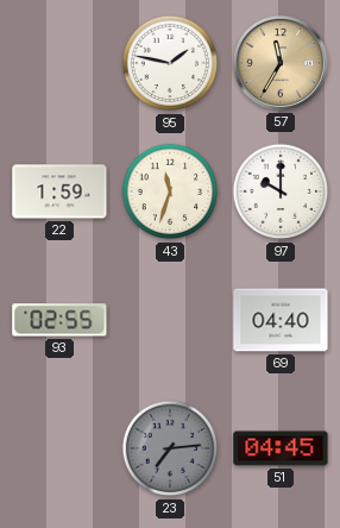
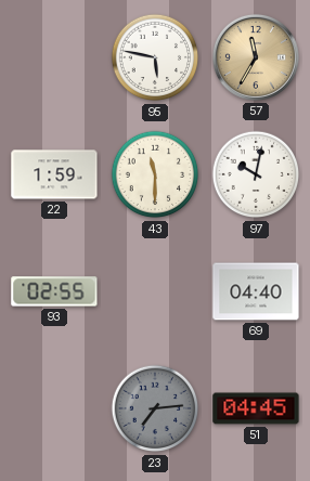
95: 1:47 -> 5:47
43: 11:33 -> 11:30
97: 10:00 -> 10:02
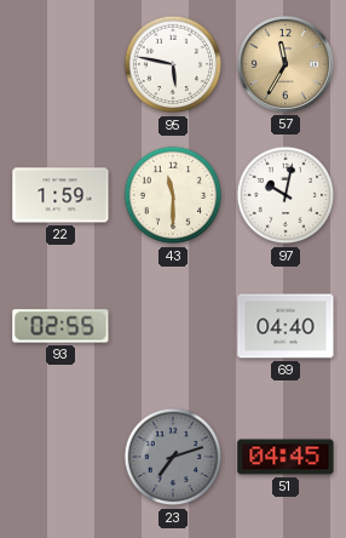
23: 7:14 -> 7:12
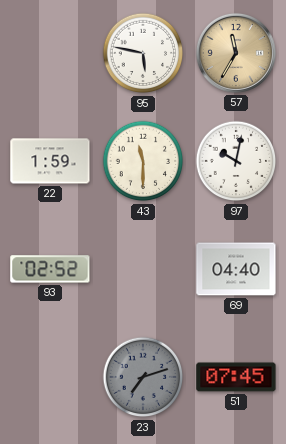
93: 02:55 -> 02:52
51: 04:45 -> 07:45
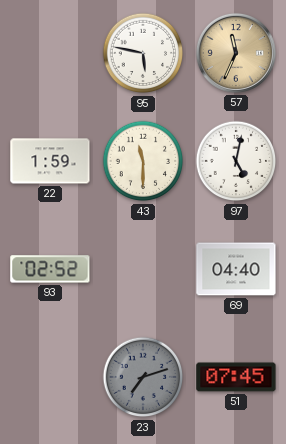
57: 11:35 -> 11:34
97: 10:02 -> 5:02
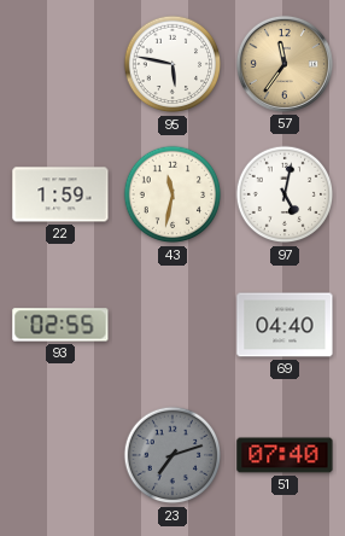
57: 11:34 -> 11:36
43: 11:30 -> 11:32
93: 02:52 -> 02:55
51: 07:45 -> 07:40
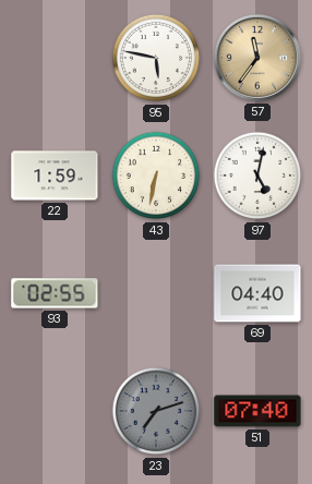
43: 11:32 -> 6:32
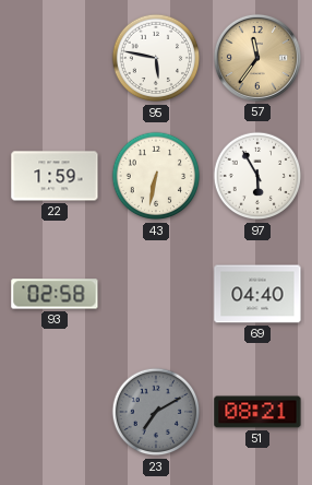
97: 5:02 -> 5:55
93: 02:55 -> 02:58
23: 7:12 -> 7:10
51: 07:40 -> 08:21
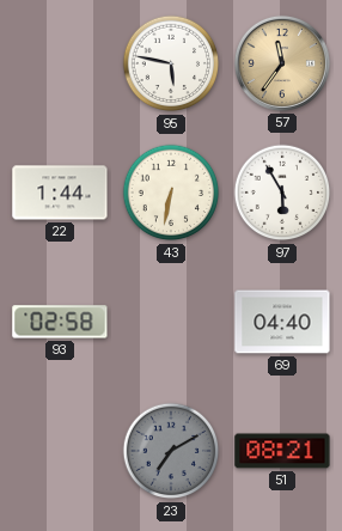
22: 1:59 -> 1:44
